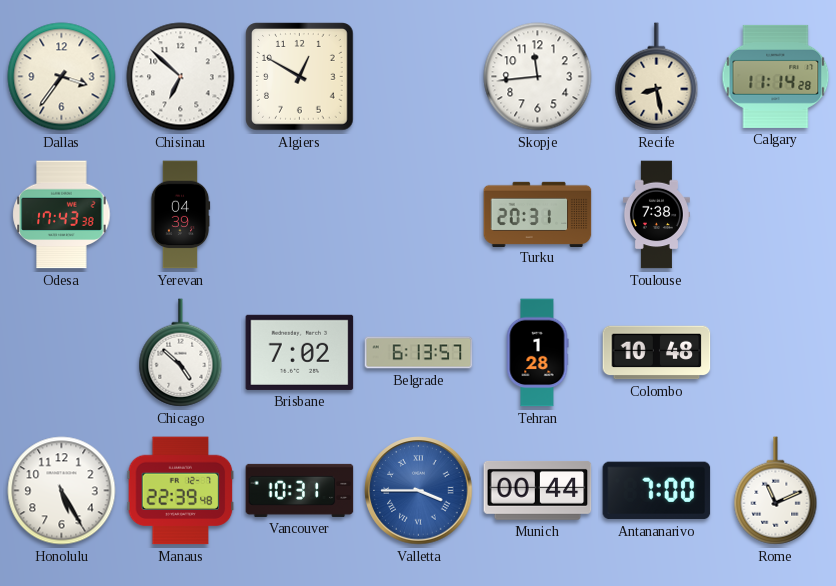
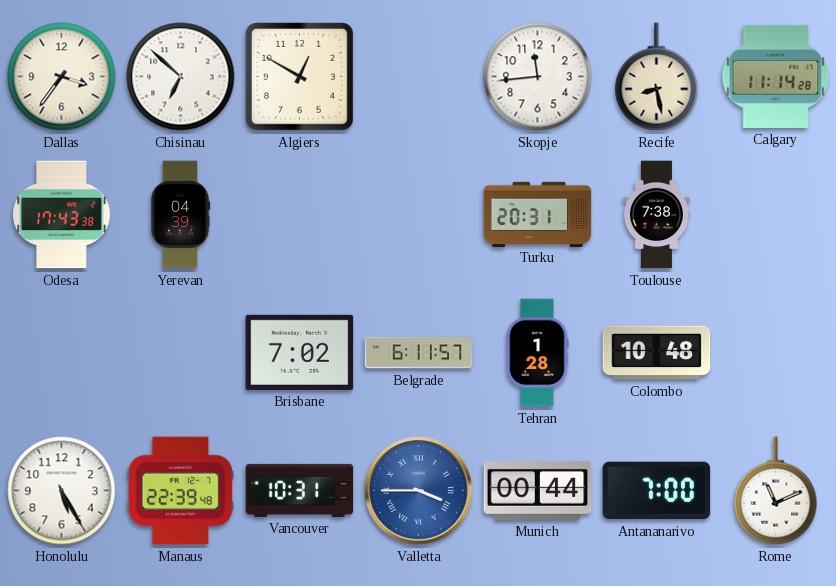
Chicago: 4:52 -> none
Belgrade: 6:13 -> 6:11
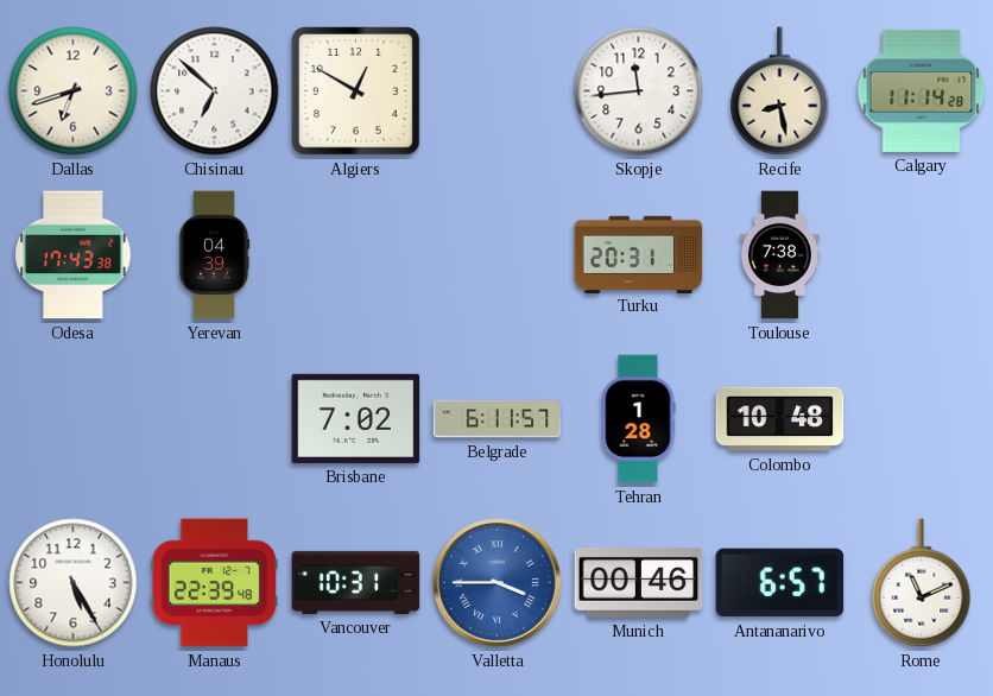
Dallas: 3:36 -> 6:42
Munich: 00:44 -> 00:46
Antananarivo: 7:00 -> 6:57
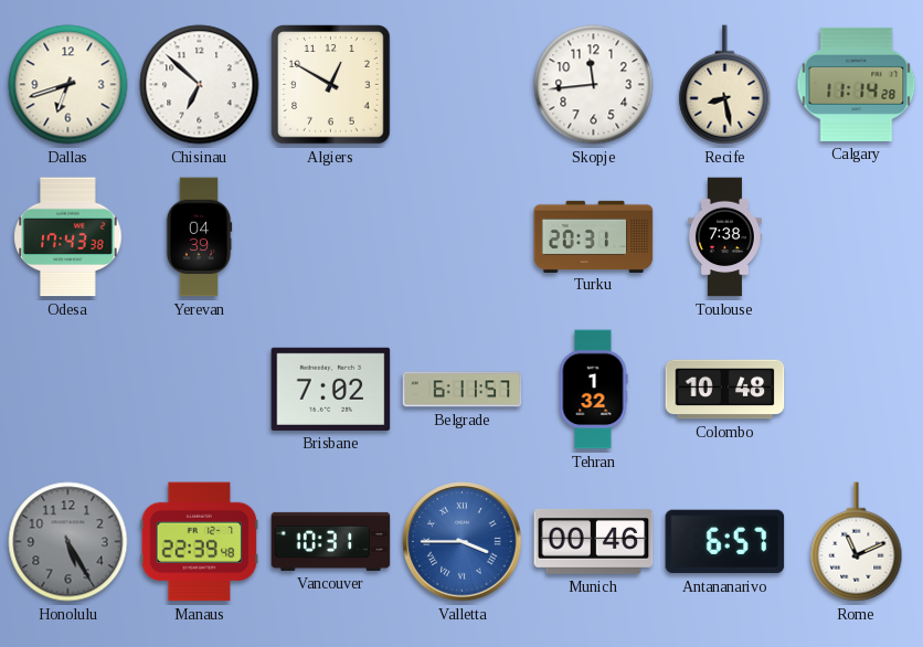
Tehran: 1:28 -> 1:32
Honolulu dial: white -> grey
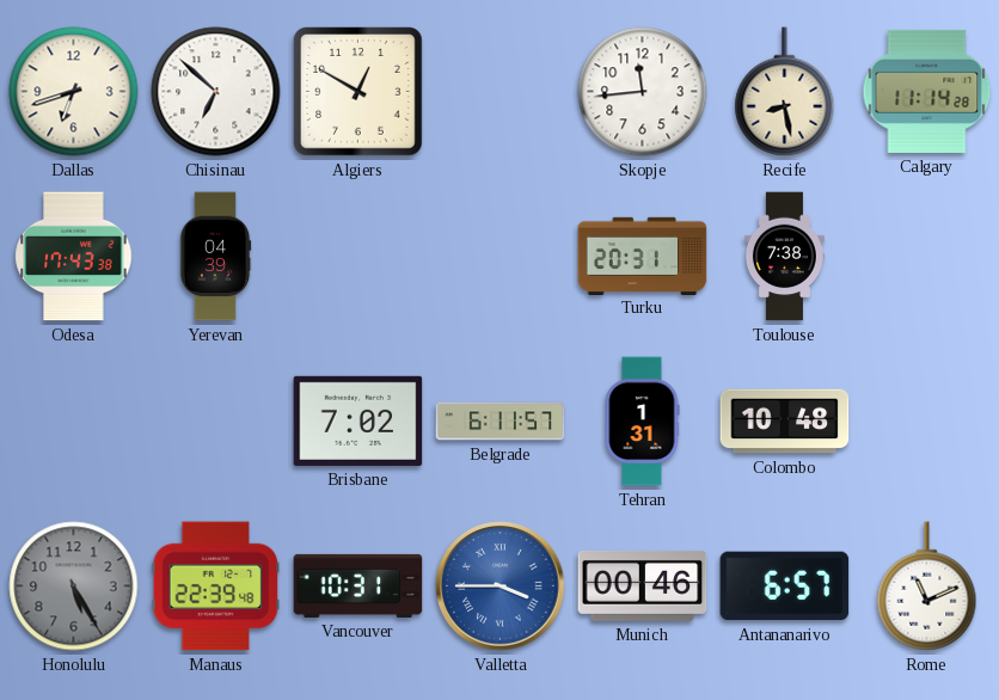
Tehran: 1:32 -> 1:31
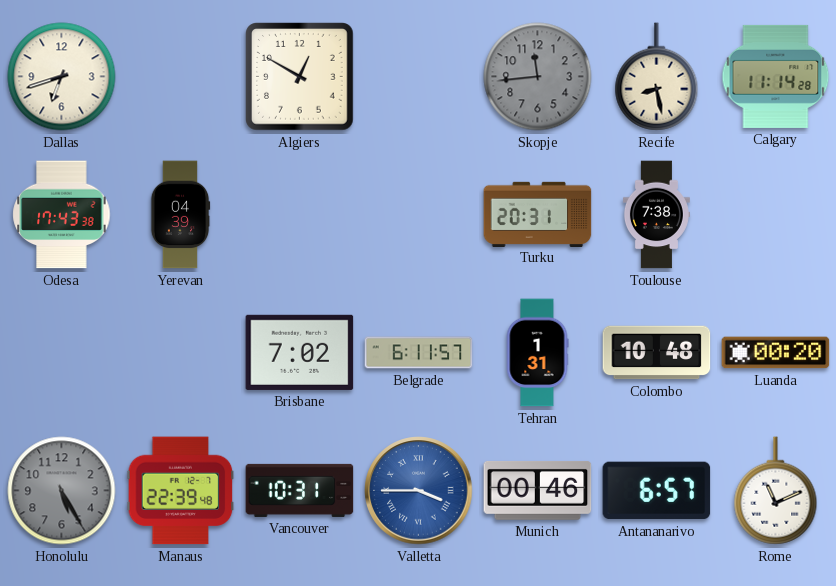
Chisinau: 6:52 -> none
Skopje dial: white -> grey
Luanda: none -> 00:20
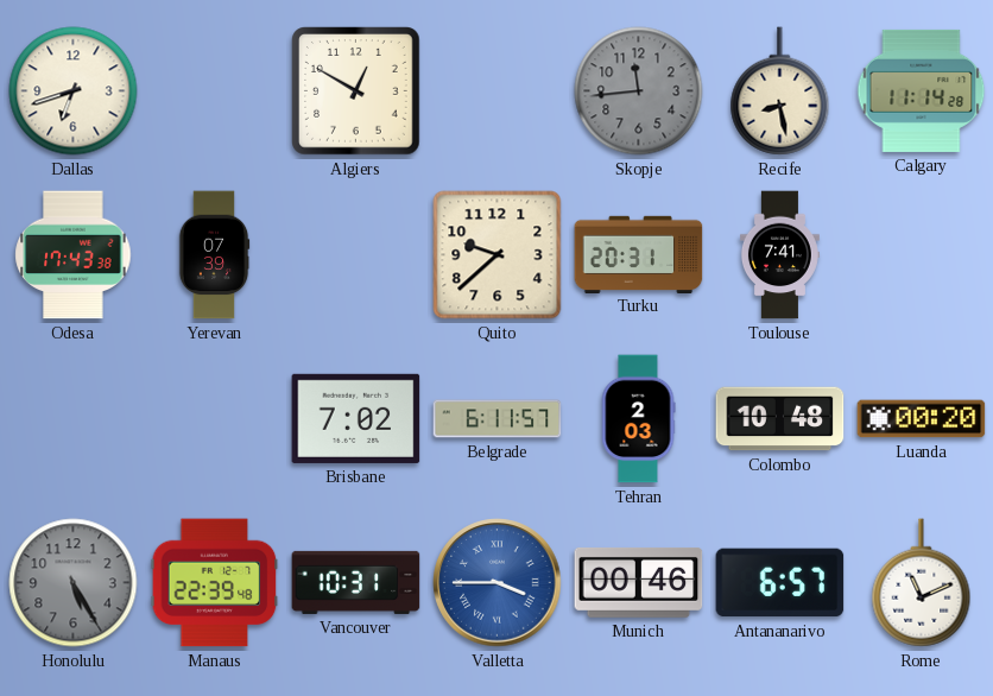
Yerevan: 04:39 -> 07:39
Quito: none -> 9:38
Toulouse: 7:38 -> 7:41
Tehran: 1:31 -> 2:03
